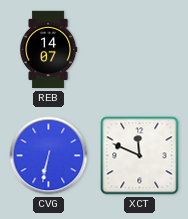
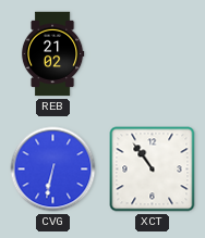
REB: 14:07 -> 21:02
XCT: 11:49 -> 10:54
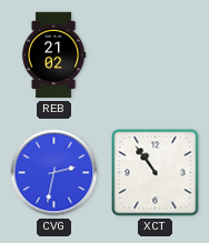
CVG: 6:32 -> 2:32
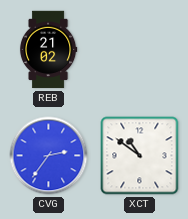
CVG: 2:32 -> 2:36
XCT: 10:54 -> 10:51
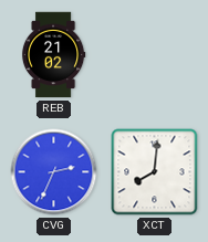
CVG: 2:36 -> 2:34
XCT: 10:51 -> 8:01
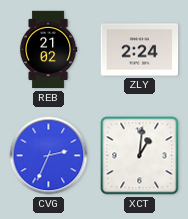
ZLY: none -> 2:24
XCT: 8:01 -> 1:01
